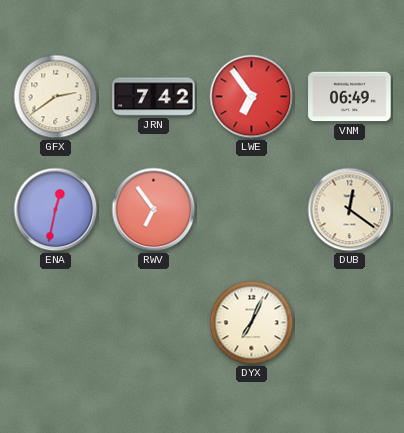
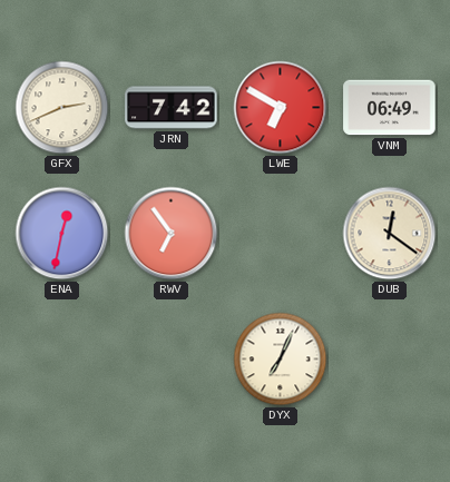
GFX: 2:39 -> 2:41
LWE: 6:54 -> 6:50
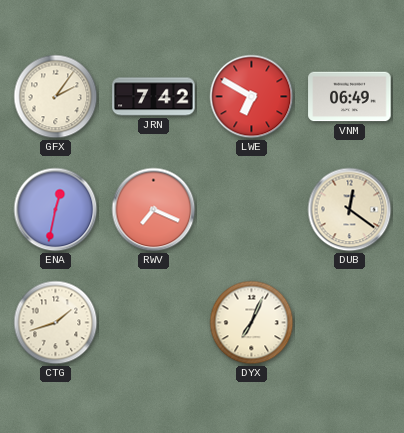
GFX: 2:41 -> 2:06
RWV: 6:54 -> 7:19
CTG: none -> 1:42
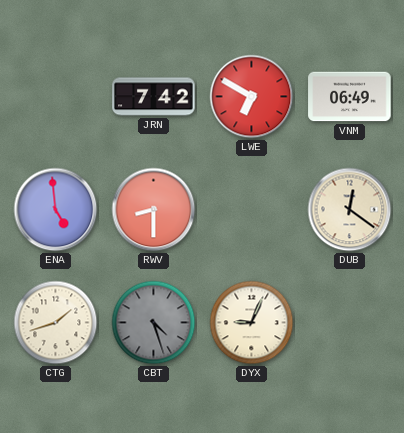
GFX: 2:06 -> none
ENA: 12:32 -> 4:59
RWV: 7:19 -> 8:30
CBT: none -> 4:27
DYX: 7:04 -> 9:04
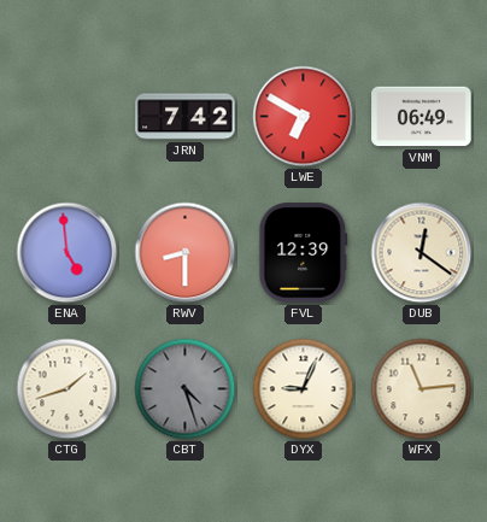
FVL: none -> 12:39
WFX: none -> 11:14
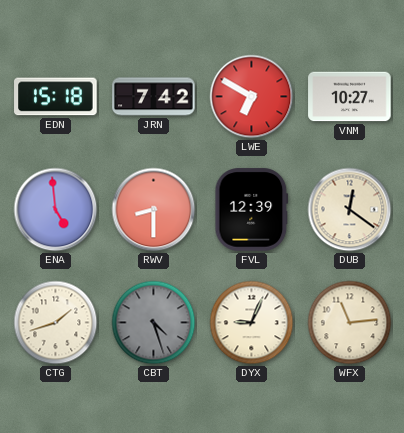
EDN: none -> 15:18
VNM: 06:49 -> 10:27
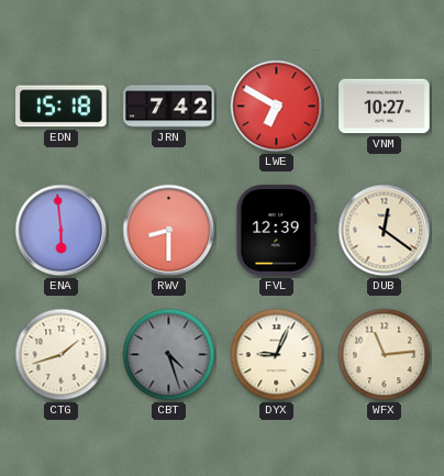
ENA: 4:59 -> 5:59
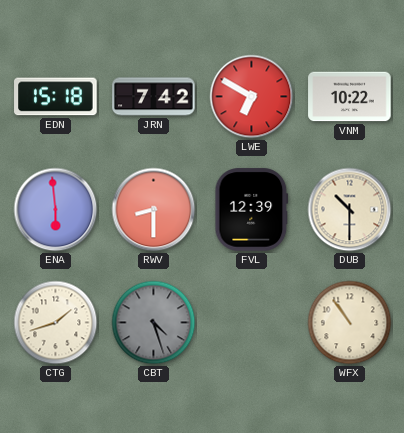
VNM: 10:27 -> 10:22
DUB: 12:21 -> 10:30
DYX: 9:04 -> none
WFX: 11:14 -> 10:54
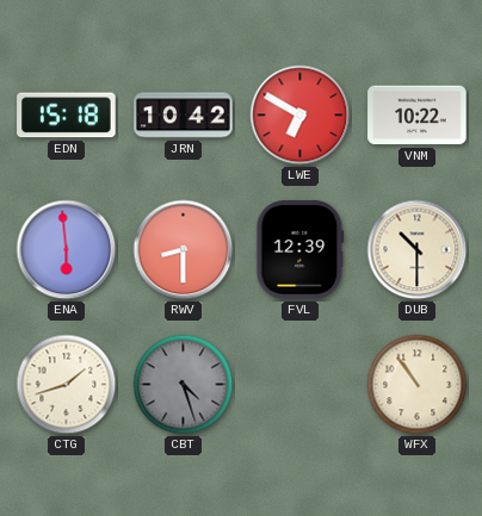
JRN: 7:42 -> 10:42
